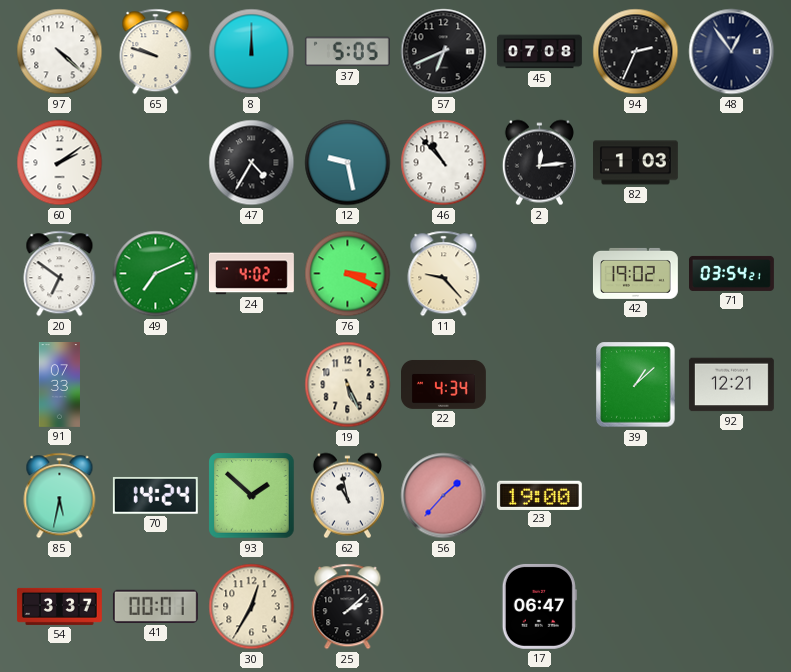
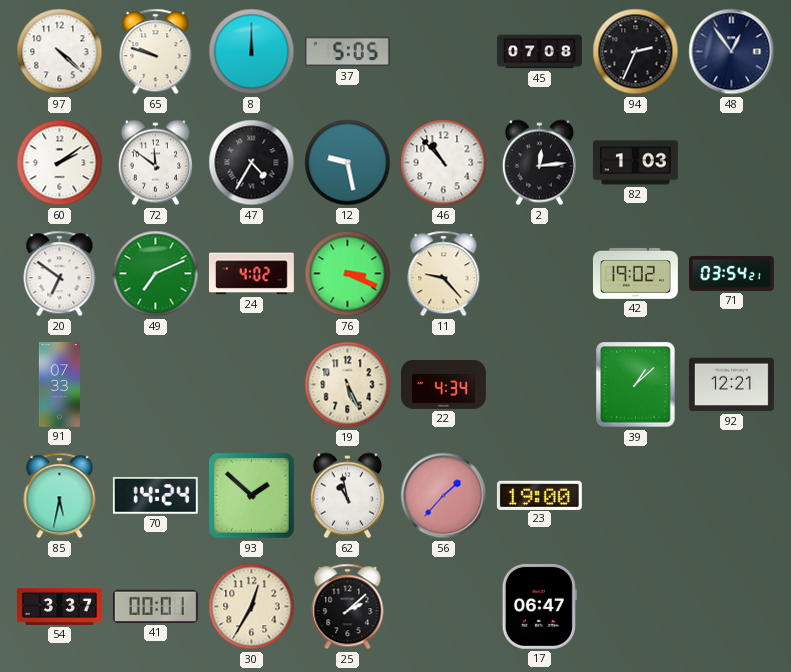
57: 6:41 -> none
72: none -> 11:51
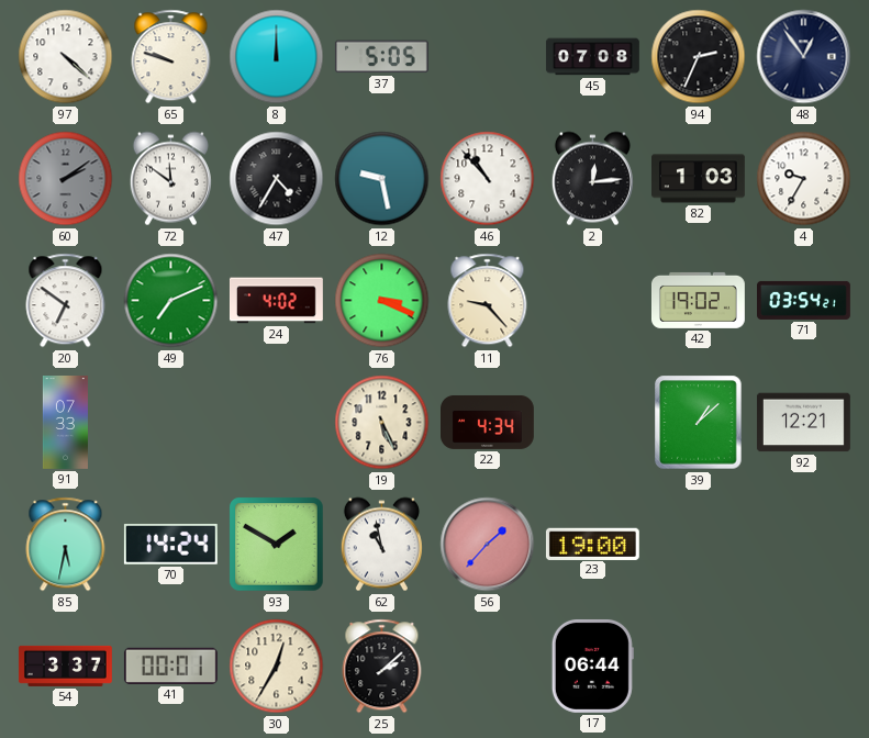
60 dial: white -> grey
4: none -> 9:35
93: 1:52 -> 1:50
17: 06:47 -> 06:44
